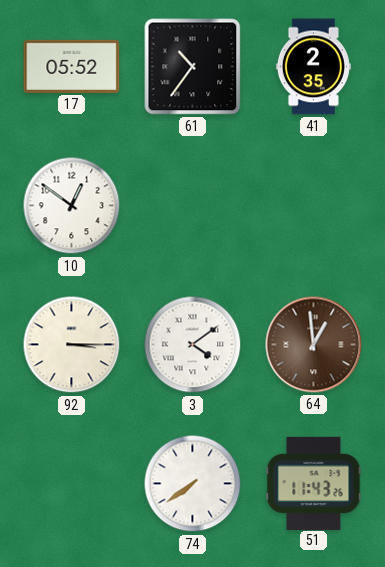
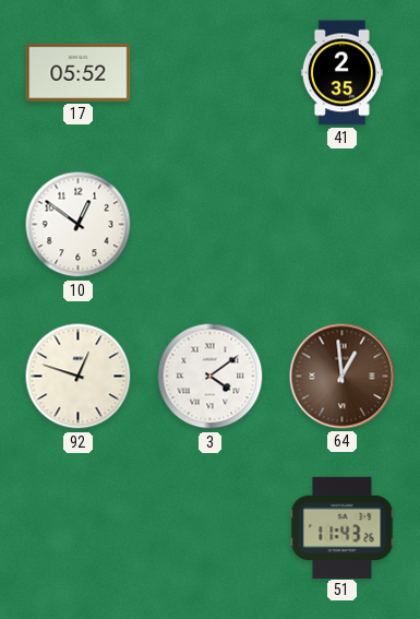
61: 10:36 -> none
92: 3:15 -> 12:48
74: 7:39 -> none
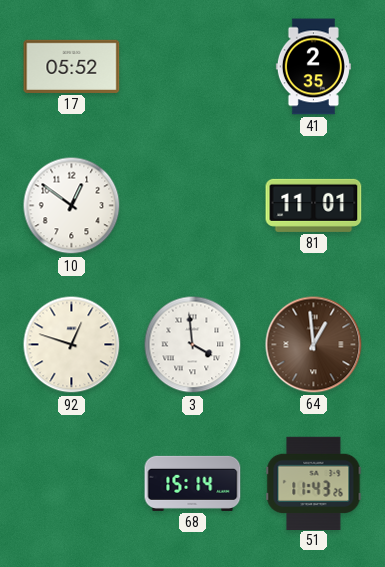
81: none -> 11:01
3: 4:09 -> 3:59
68: none -> 15:14
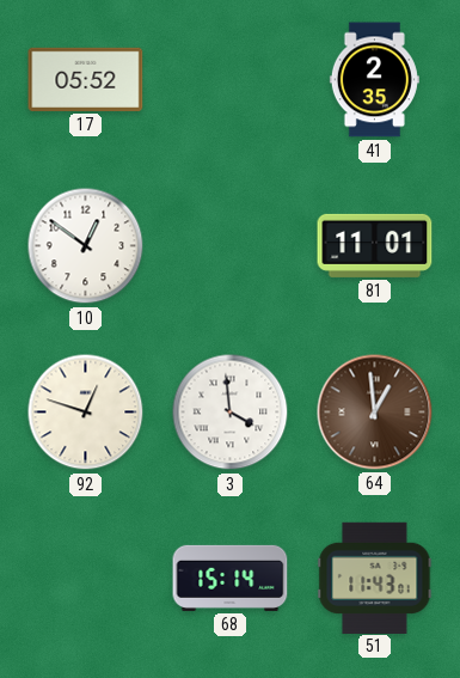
51: 11:43:26 -> 11:43:01
